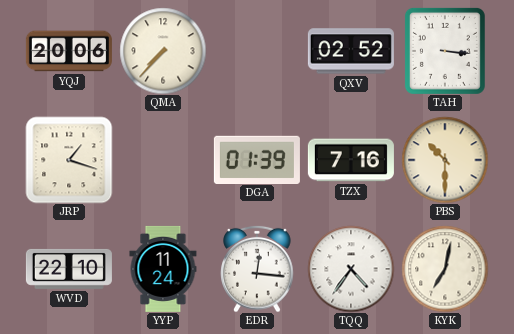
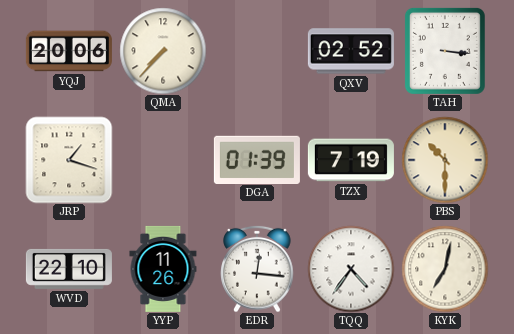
TZX: 7:16 -> 7:19
YYP: 11:24 -> 11:26
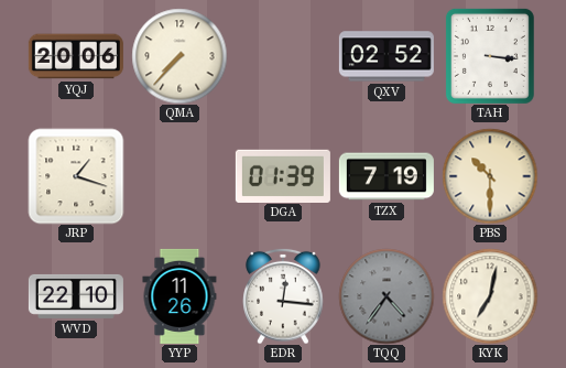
TQQ dial: white -> grey
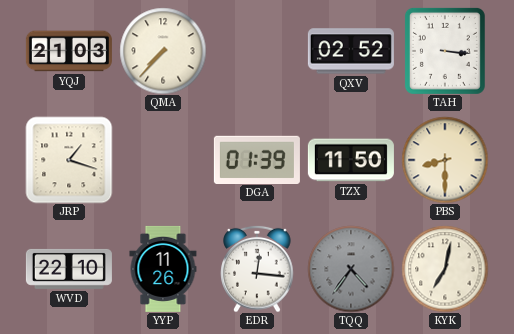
YQJ: 20:06 -> 21:03
TZX: 7:19 -> 11:50
PBS: 10:30 -> 8:30
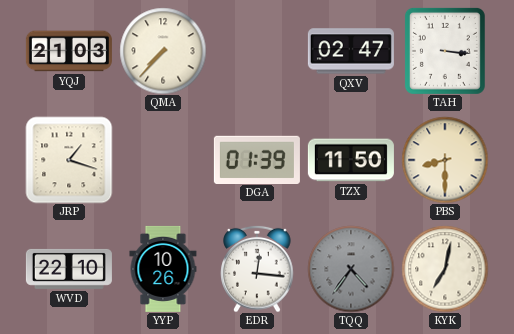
QXV: 02:52 -> 02:47
YYP: 11:26 -> 10:26
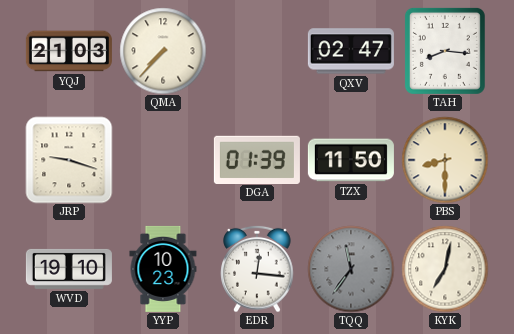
TAH: 3:16 -> 8:16
JRP: 1:18 -> 9:18
WVD: 22:10 -> 19:10
YYP: 10:26 -> 10:23
TQQ: 4:36 -> 11:36
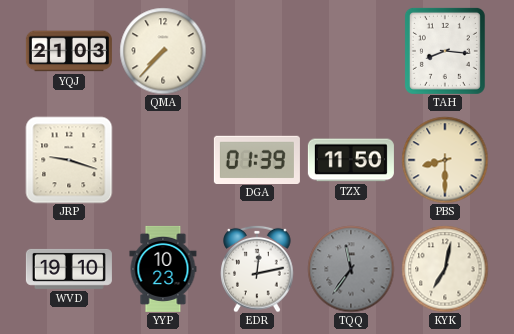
QXV: 02:47 -> none
EDR: 12:16 -> 12:13
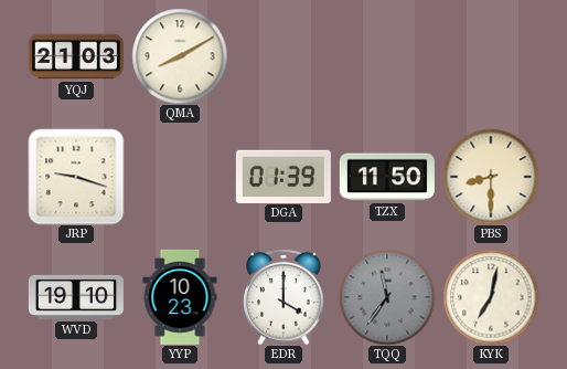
QMA: 7:37 -> 8:10
TAH: 8:16 -> none
EDR: 12:13 -> 4:00
